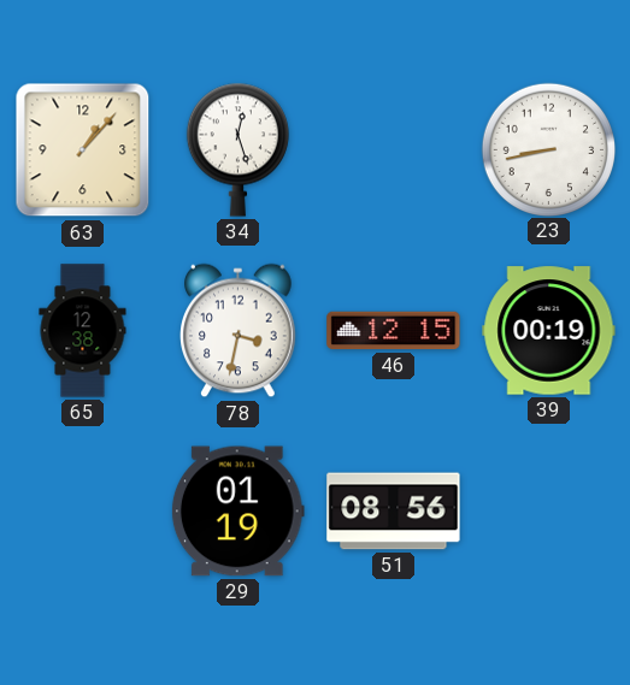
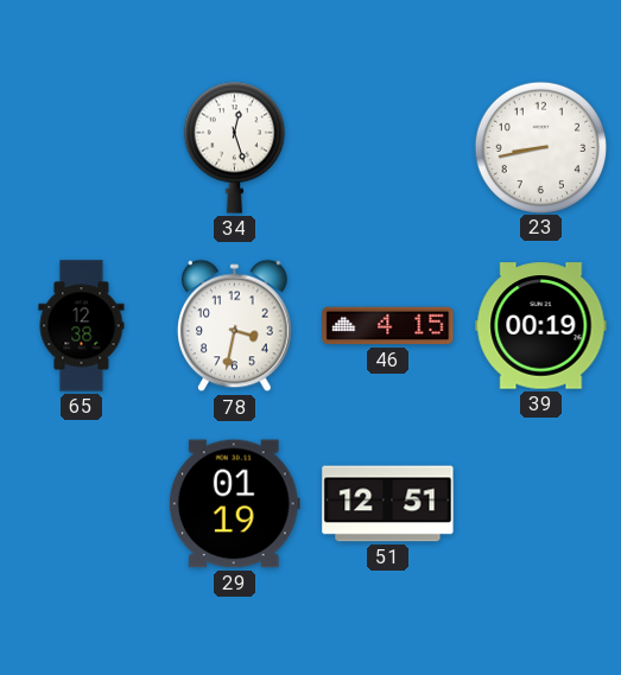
63: 1:07 -> none
46: 12:15 -> 4:15
51: 08:56 -> 12:51
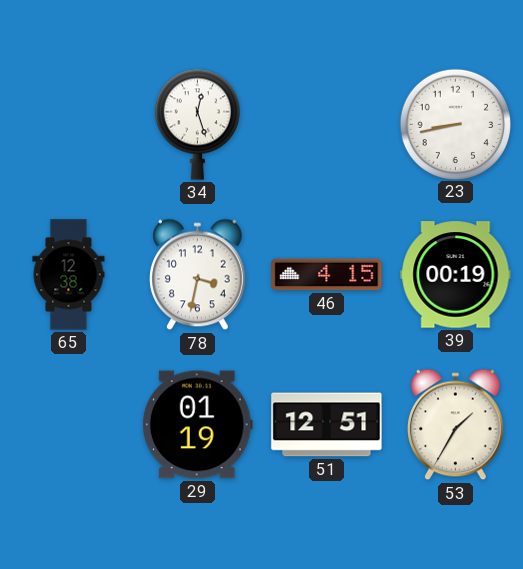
53: none -> 1:35
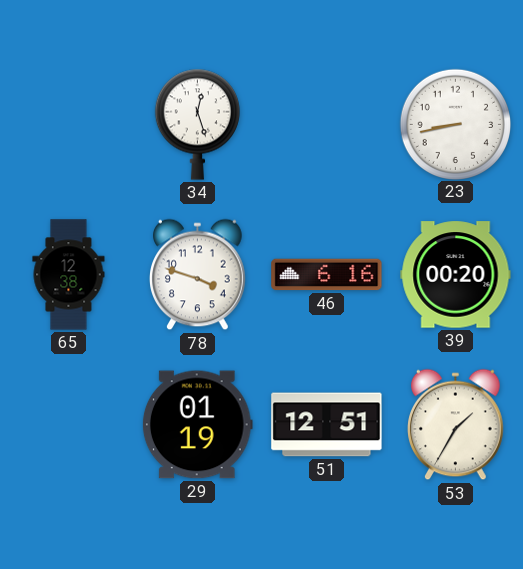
78: 3:32 -> 3:48
46: 4:15 -> 6:16
39: 00:19 -> 00:20
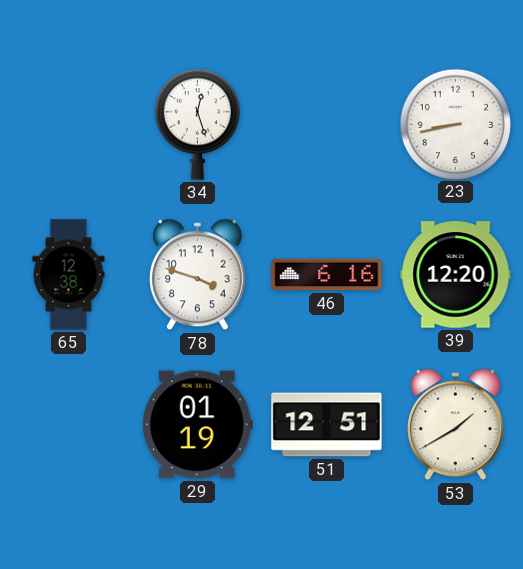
39: 00:20 -> 12:20
53: 1:35 -> 1:40
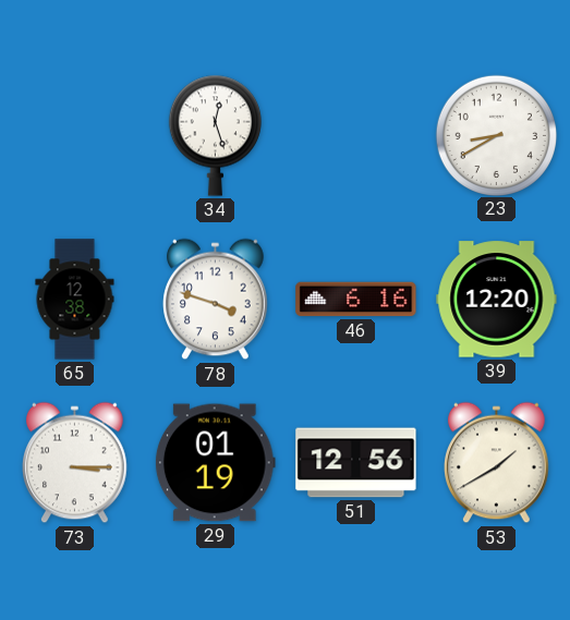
23: 8:43 -> 8:40
73: none -> 3:15
51: 12:51 -> 12:56
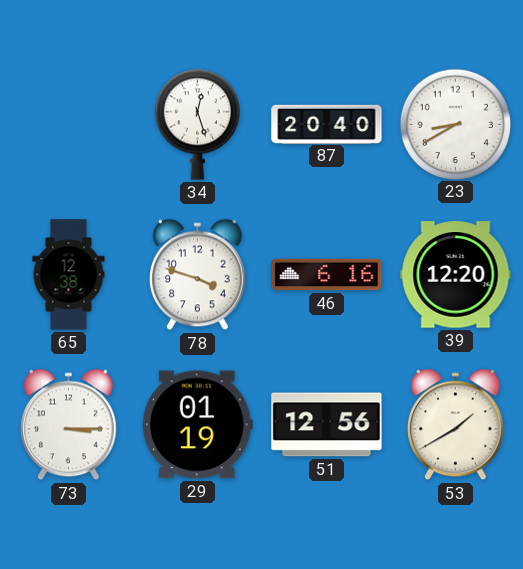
87: none -> 20:40
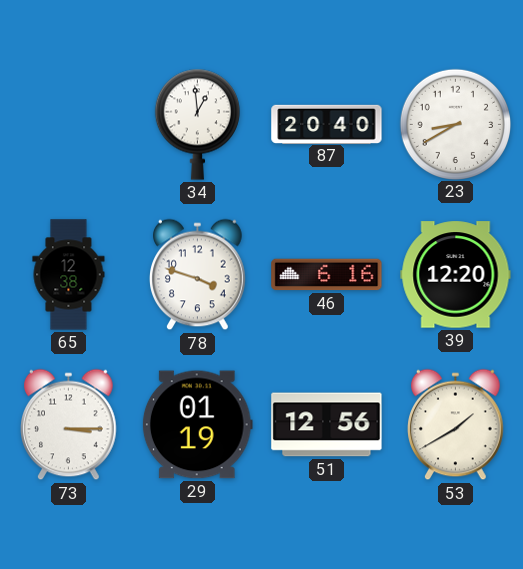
34: 12:27 -> 12:59
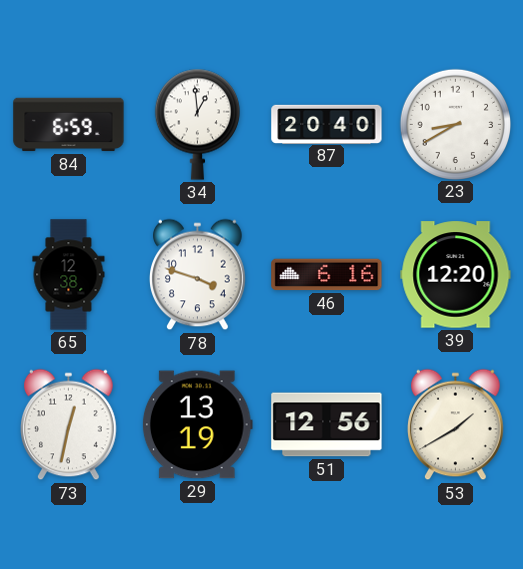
84: none -> 6:59
73: 3:15 -> 12:32
29: 01:19 -> 13:19
